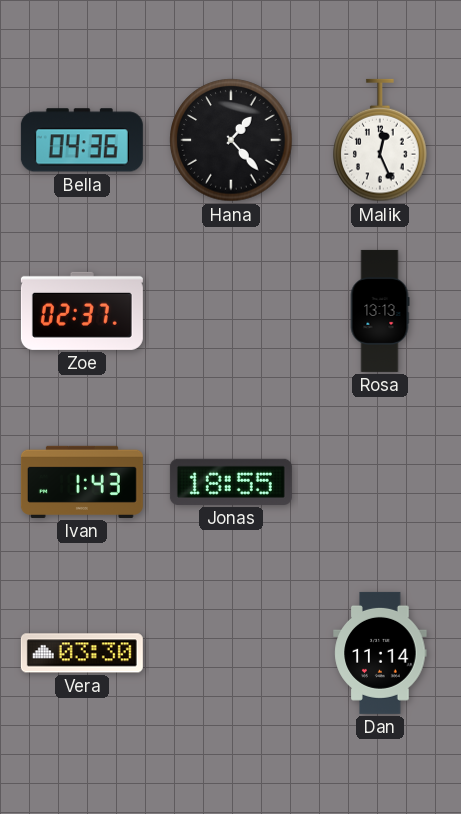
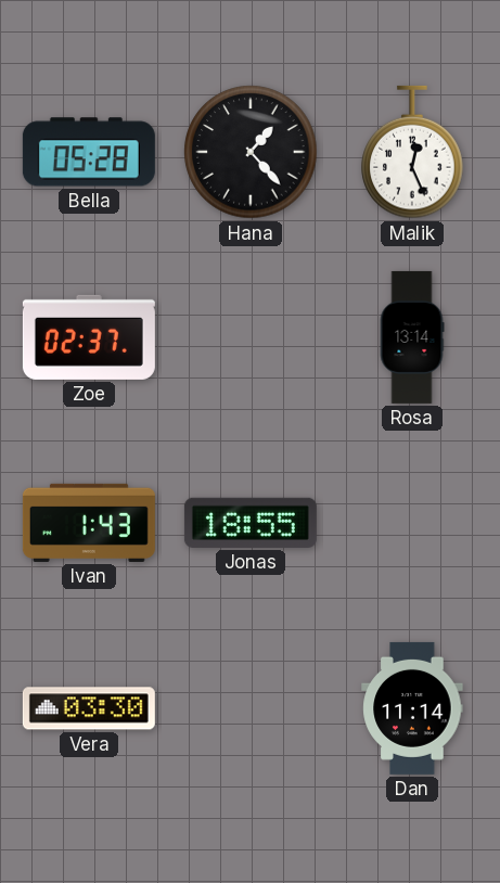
Bella: 04:36 -> 05:28
Rosa: 13:13 -> 13:14
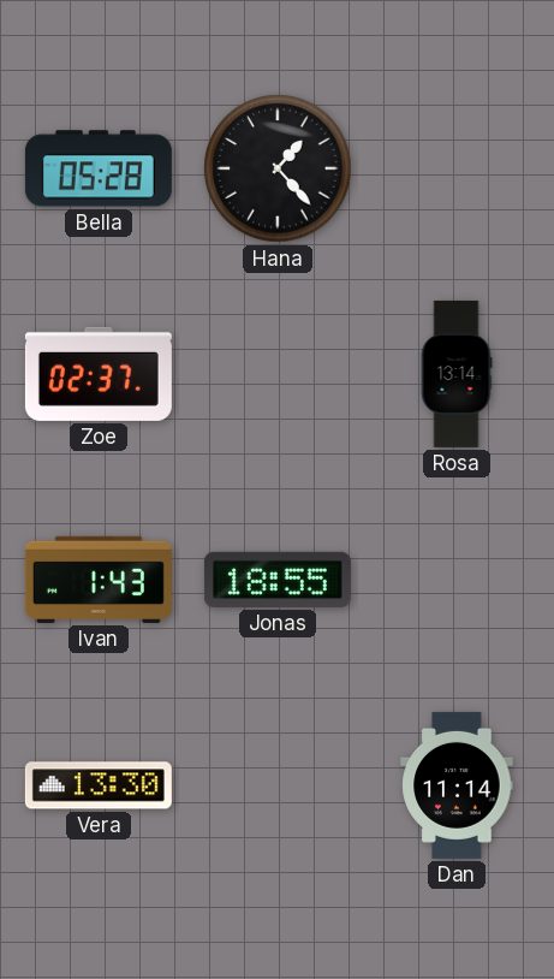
Malik: 12:26 -> none
Vera: 03:30 -> 13:30
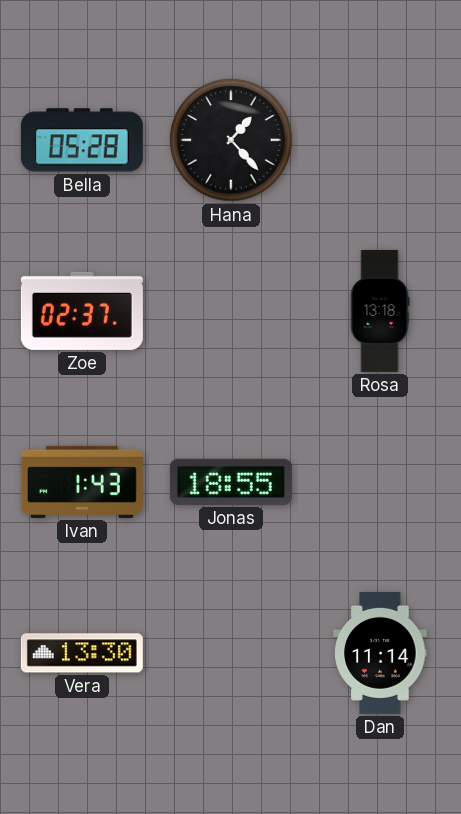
Rosa: 13:14 -> 13:18
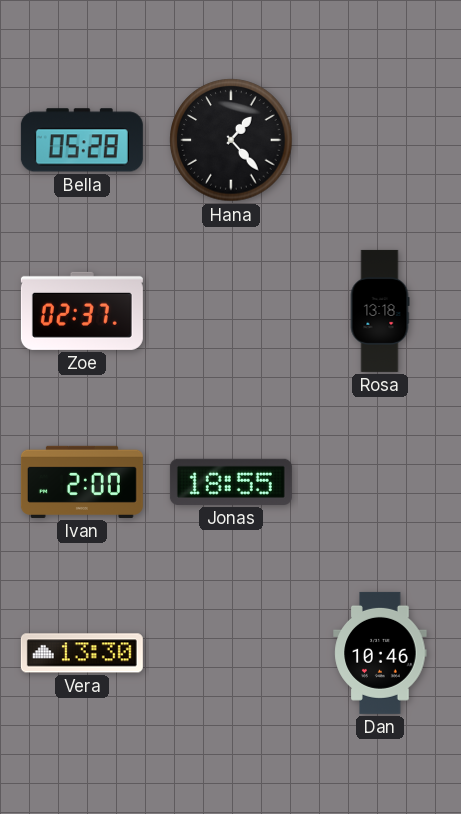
Ivan: 1:43 -> 2:00
Dan: 11:14 -> 10:46
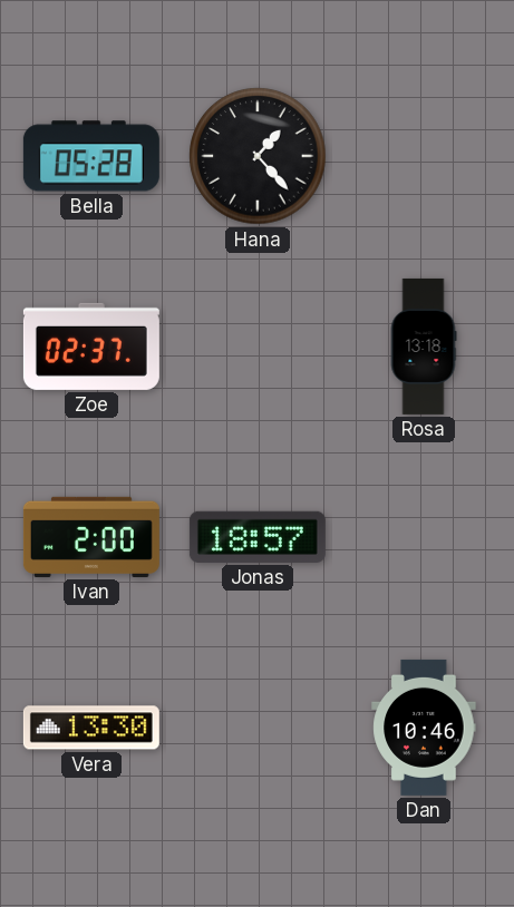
Jonas: 18:55 -> 18:57
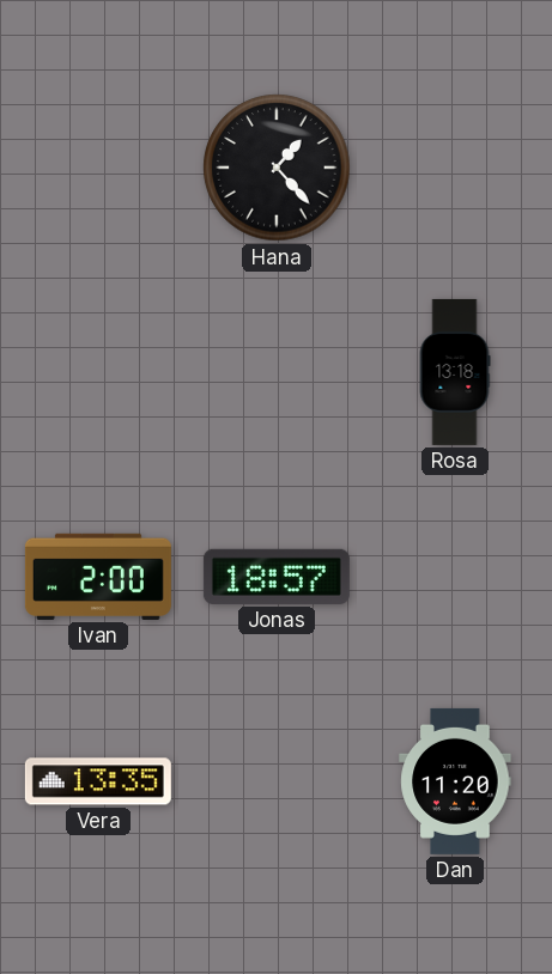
Bella: 05:28 -> none
Zoe: 02:37 -> none
Vera: 13:30 -> 13:35
Dan: 10:46 -> 11:20
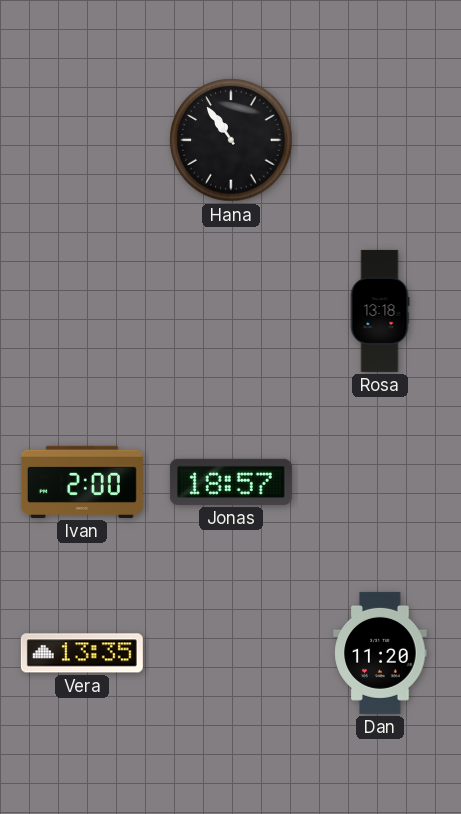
Hana: 1:23 -> 10:54
